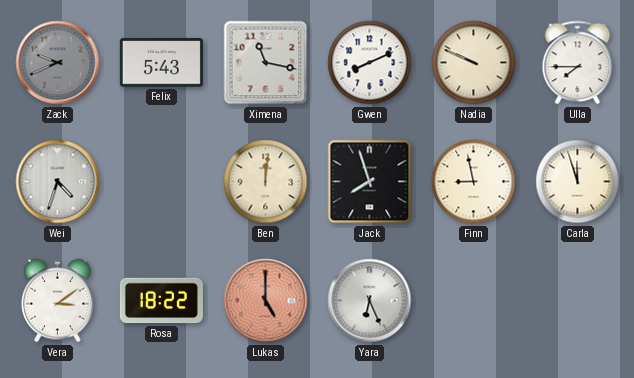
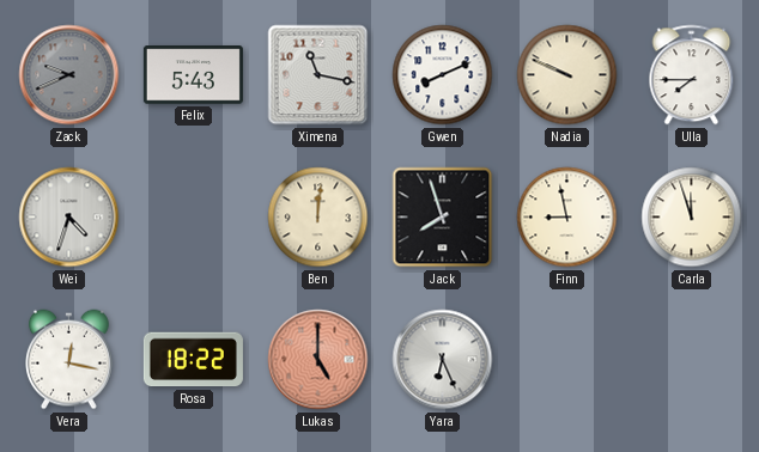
Vera: 3:09 -> 12:17
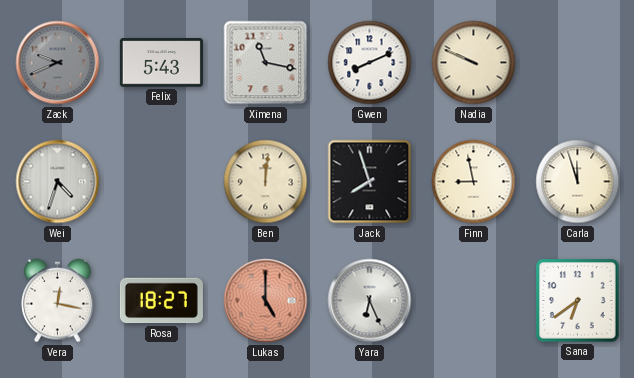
Ulla: 7:45 -> none
Rosa: 18:22 -> 18:27
Sana: none -> 6:39
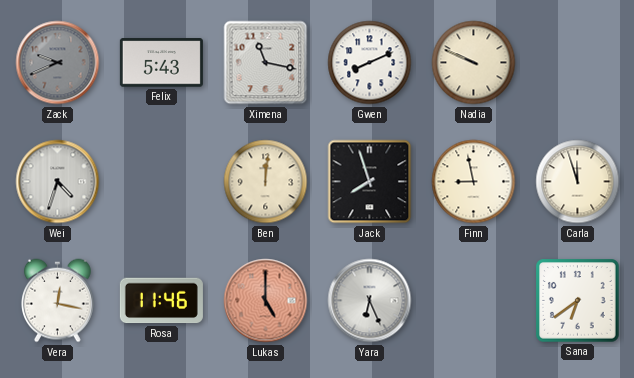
Rosa: 18:27 -> 11:46
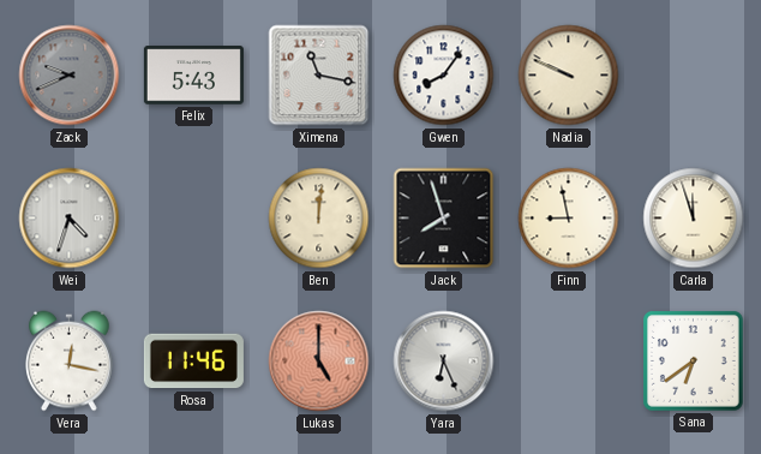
Gwen: 8:11 -> 8:06
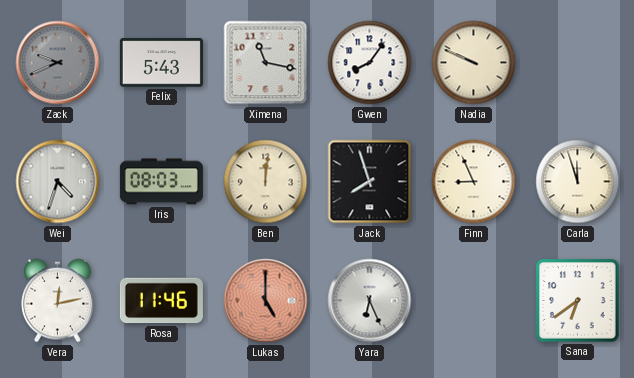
Iris: none -> 08:03
Finn: 8:58 -> 8:56
Vera: 12:17 -> 12:13
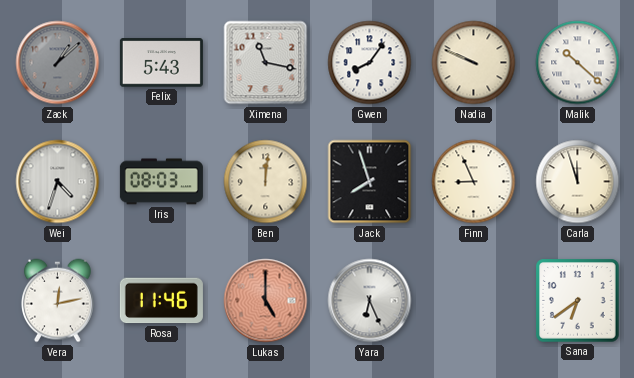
Zack: 9:41 -> 1:08
Malik: none -> 10:22
